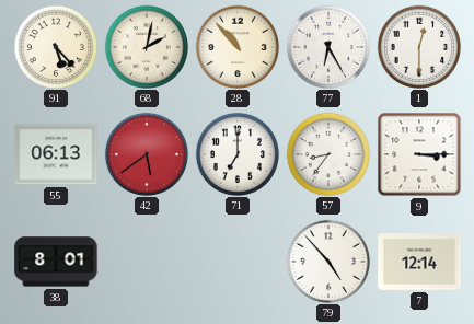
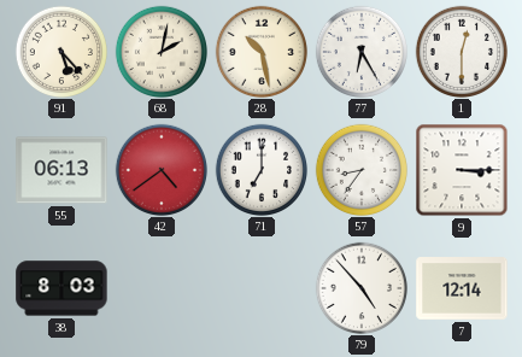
28: 10:53 -> 10:28
42: 5:39 -> 4:39
38: 8:01 -> 8:03
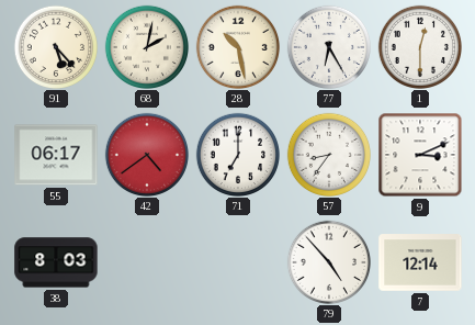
55: 06:13 -> 06:17
9: 3:15 -> 3:11
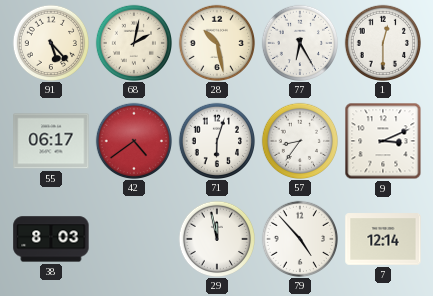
71: 7:00 -> 6:03
29: none -> 11:58
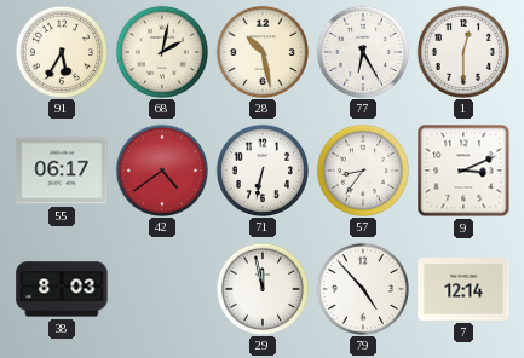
91: 5:23 -> 5:35
71: 6:03 -> 6:32
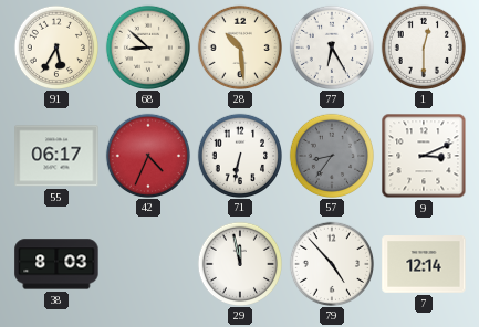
68: 2:02 -> 8:52
28: 10:28 -> 10:29
42: 4:39 -> 4:34
57 dial: white -> grey
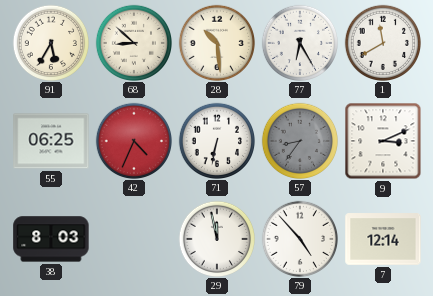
1: 12:30 -> 11:40
55: 06:17 -> 06:25
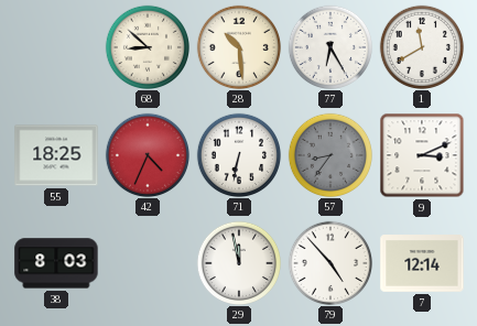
91: 5:35 -> none
55: 06:25 -> 18:25
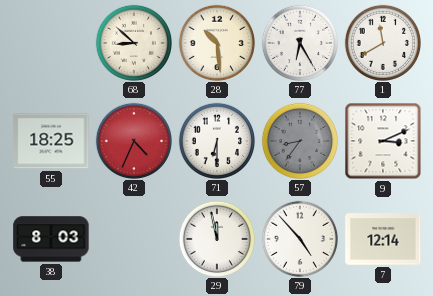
71: 6:32 -> 6:30
